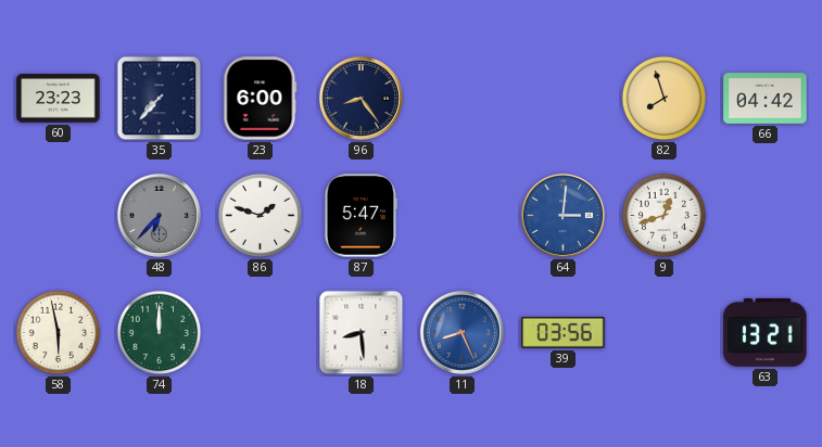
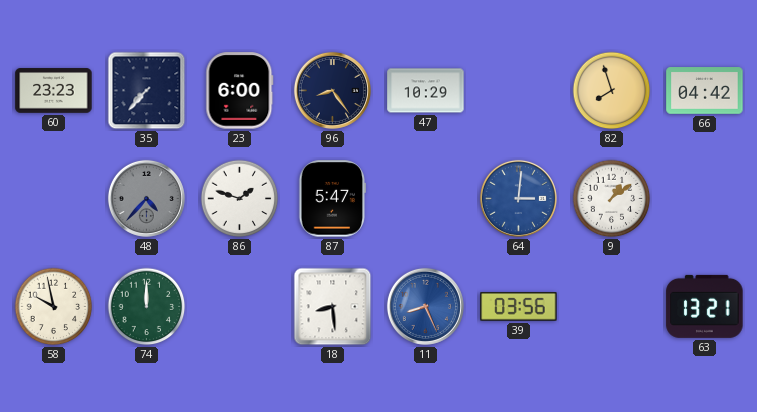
47: none -> 10:29
48: 6:37 -> 4:37
9: 12:42 -> 1:09
58: 5:58 -> 9:58
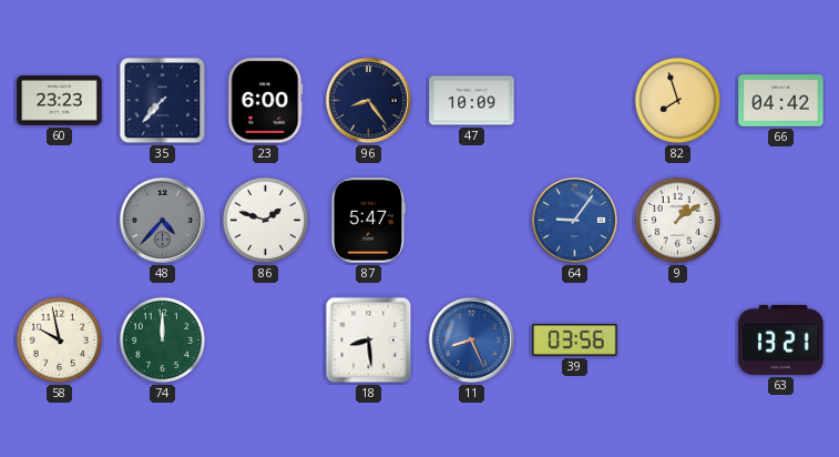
47: 10:29 -> 10:09
64: 3:01 -> 9:06
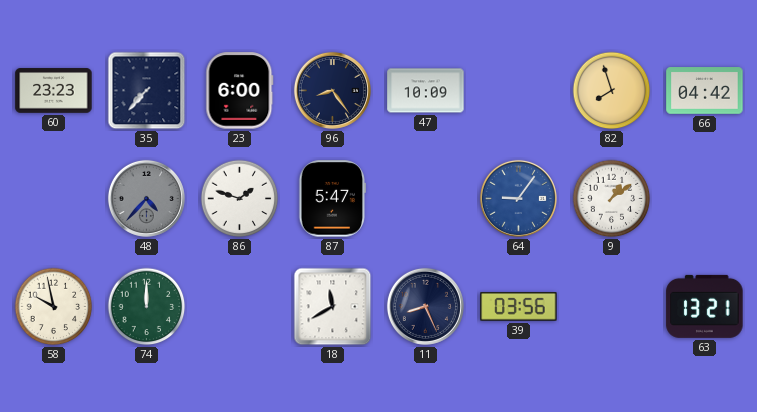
18: 8:29 -> 11:40
11 dial: blue -> navy
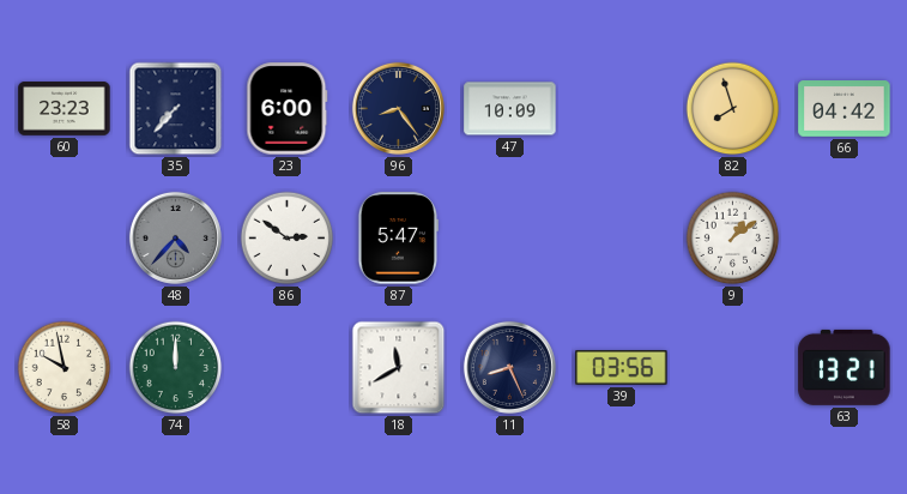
86: 1:48 -> 2:51
64: 9:06 -> none
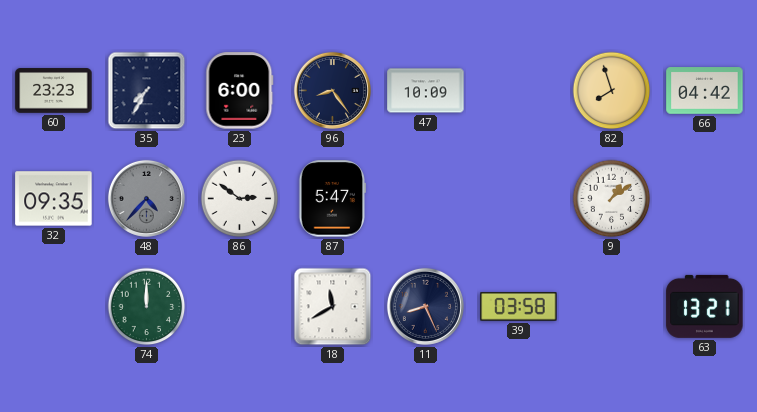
35: 7:37 -> 7:35
32: none -> 09:35
58: 9:58 -> none
39: 03:56 -> 03:58
